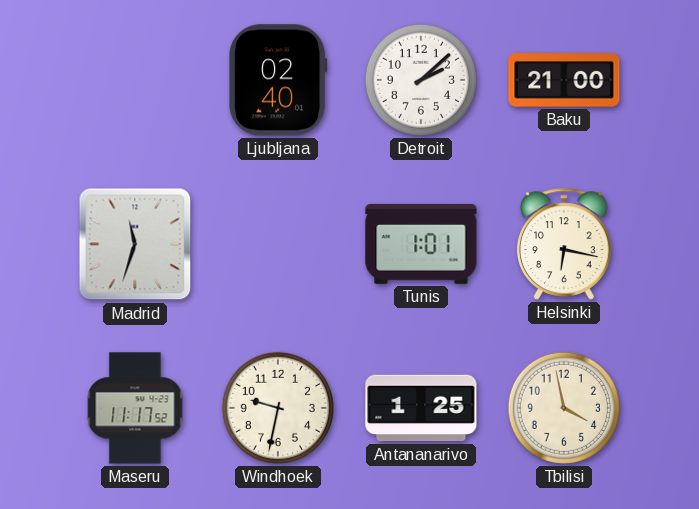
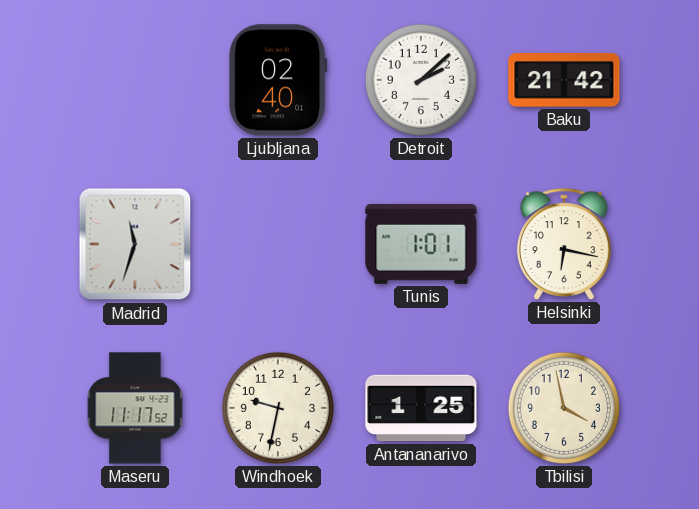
Baku: 21:00 -> 21:42
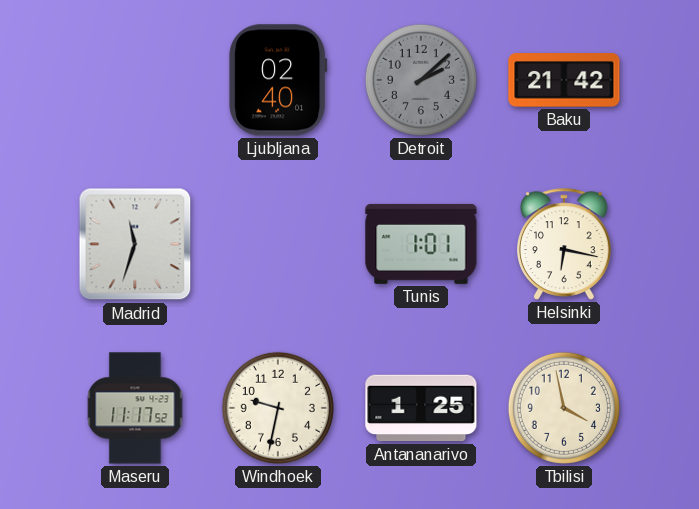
Detroit dial: white -> grey
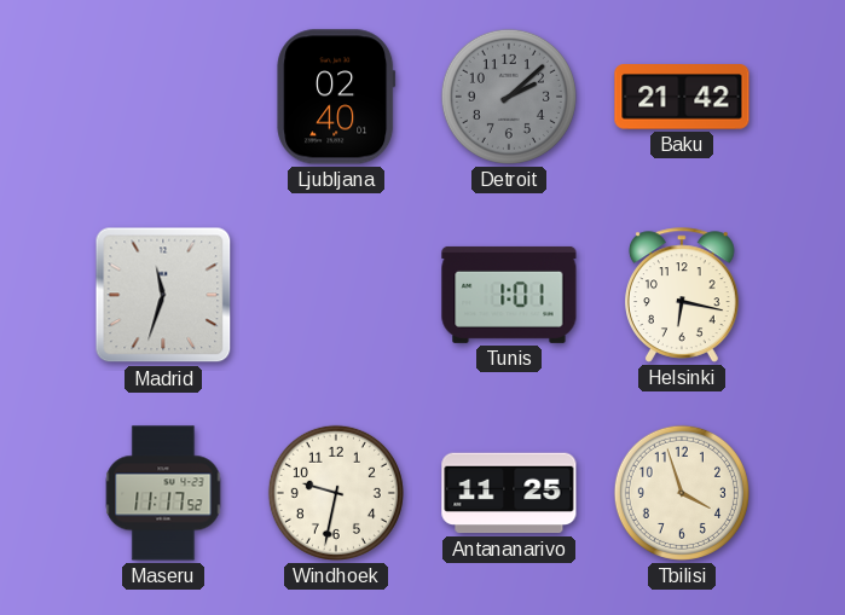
Antananarivo: 1:25 -> 11:25
Tbilisi: 3:58 -> 3:57
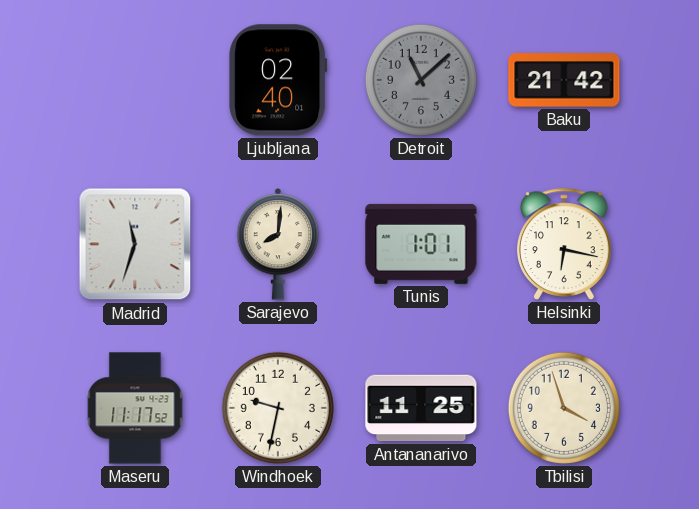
Detroit: 2:08 -> 11:08
Sarajevo: none -> 8:01
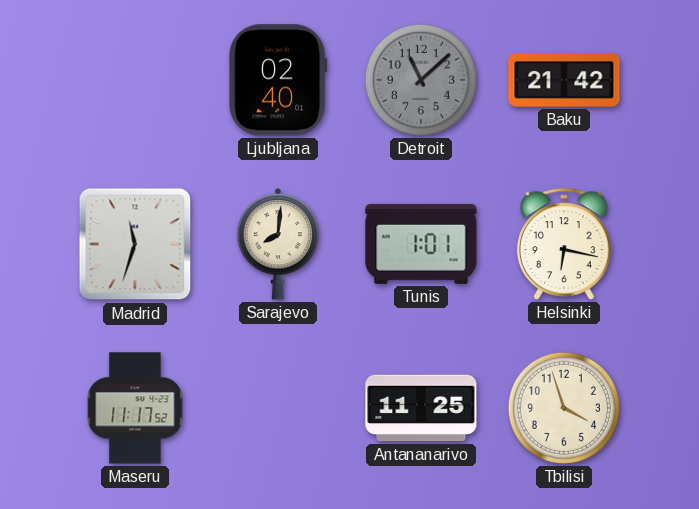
Windhoek: 9:32 -> none
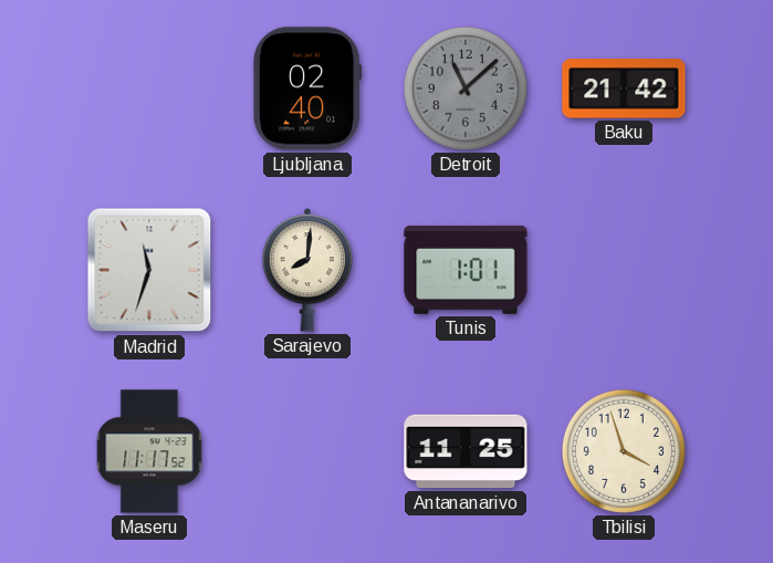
Helsinki: 6:17 -> none
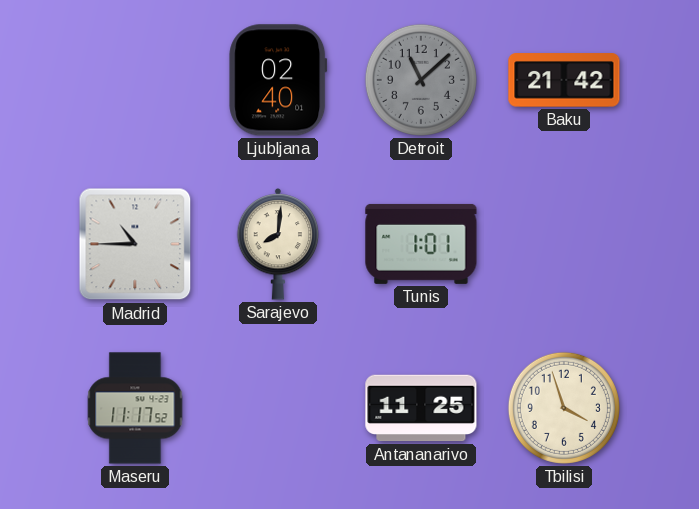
Madrid: 11:33 -> 10:45
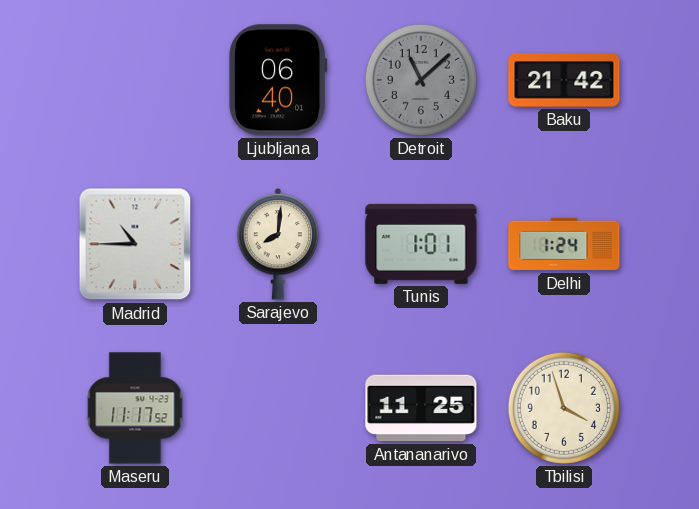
Ljubljana: 02:40 -> 06:40
Delhi: none -> 1:24
